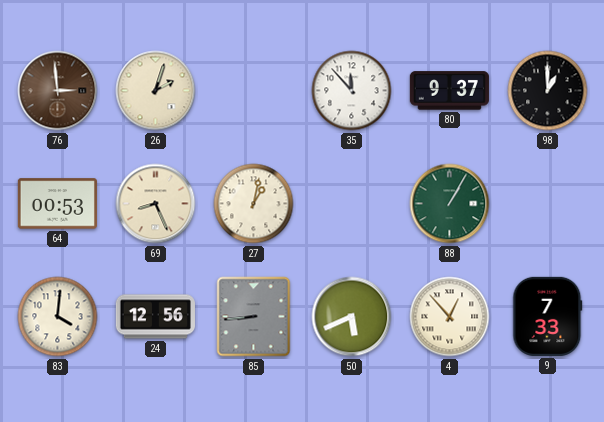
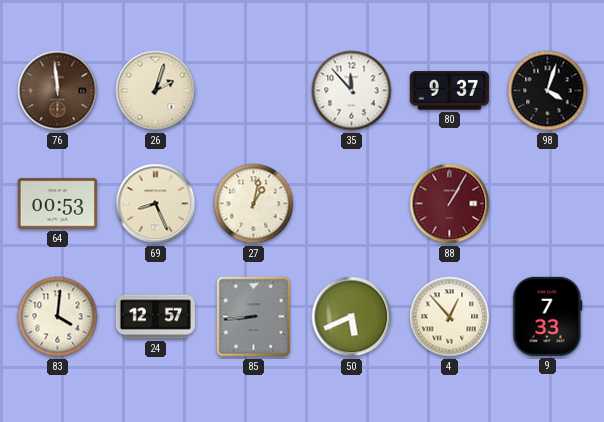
76: 2:59 -> 11:59
98: 1:00 -> 4:03
88 dial: green -> burgundy
24: 12:56 -> 12:57
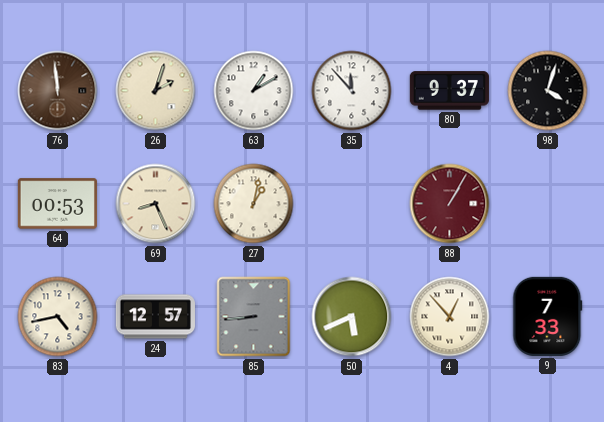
63: none -> 1:10
83: 4:01 -> 4:43
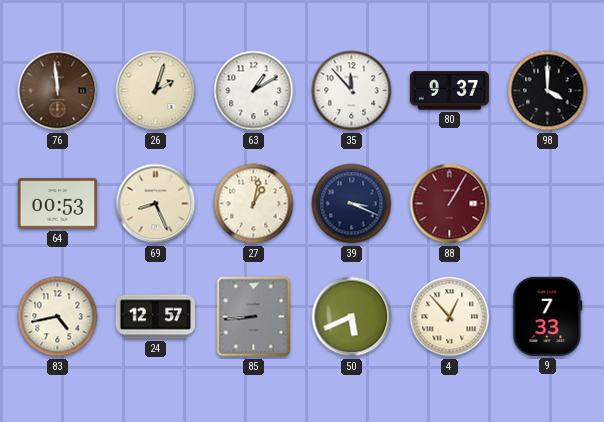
98: 4:03 -> 4:00
39: none -> 3:19
